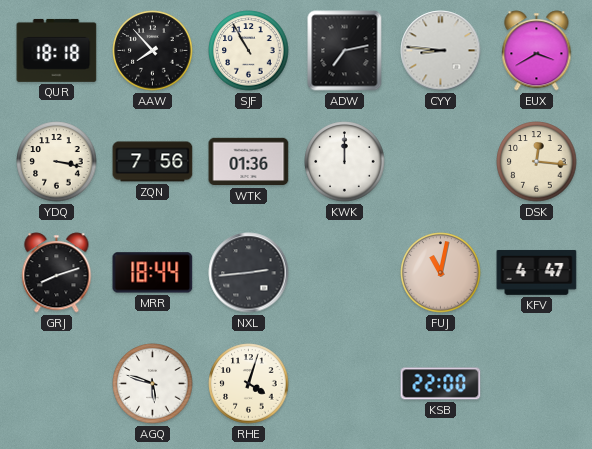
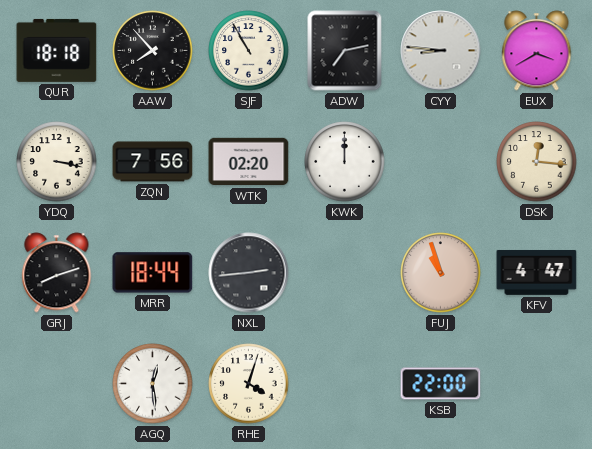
WTK: 01:36 -> 02:20
FUJ: 11:02 -> 10:57
AGQ: 5:48 -> 12:29
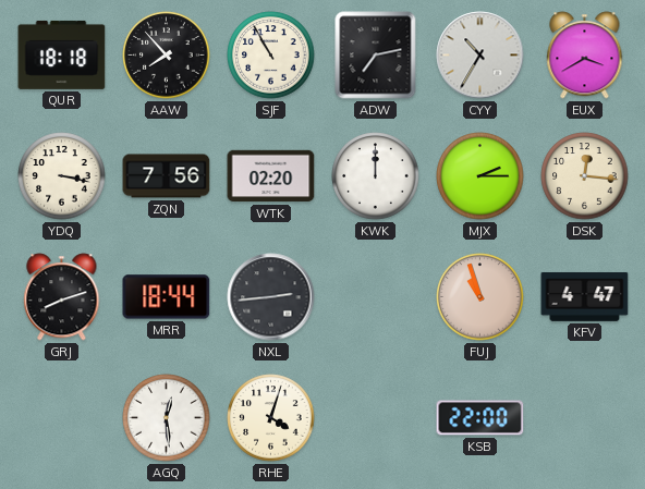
CYY: 8:46 -> 10:35
MJX: none -> 2:15
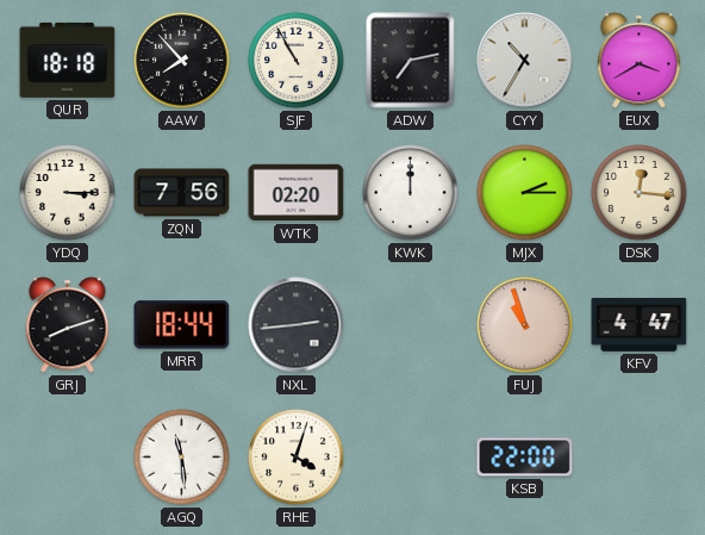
YDQ: 3:17 -> 3:15
AGQ: 12:29 -> 11:29
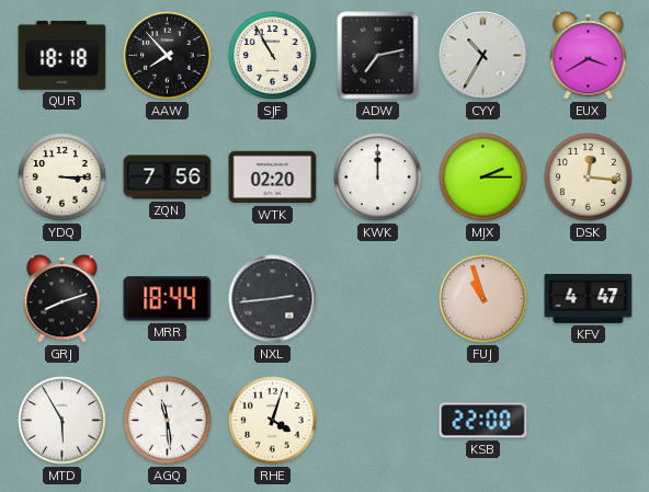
MTD: none -> 5:55
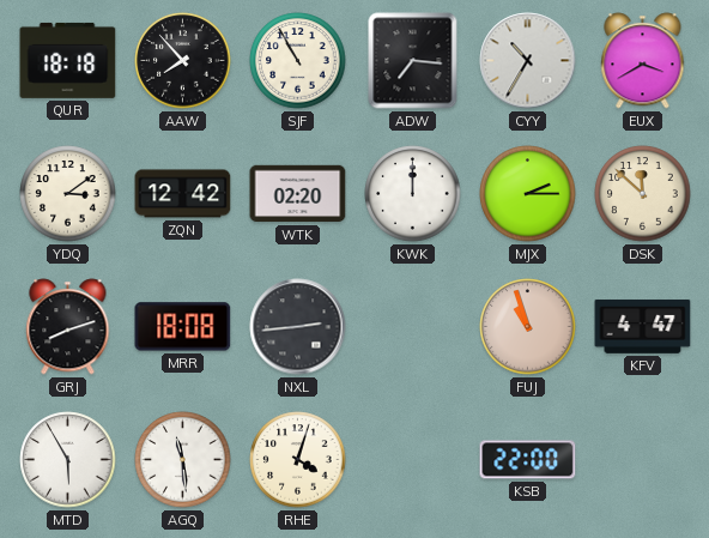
ADW: 7:13 -> 7:16
YDQ: 3:15 -> 3:09
ZQN: 7:56 -> 12:42
DSK: 12:16 -> 11:52
MRR: 18:44 -> 18:08
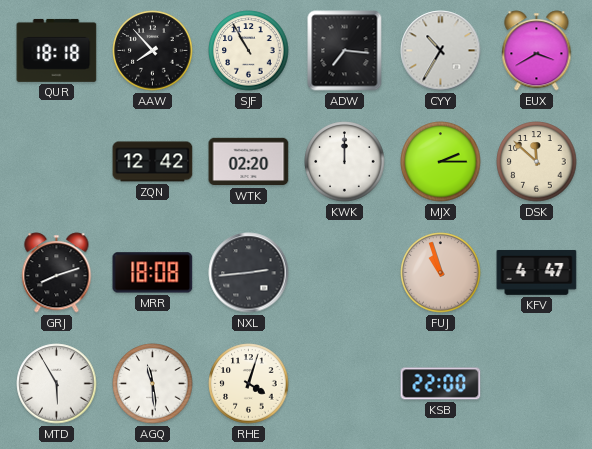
YDQ: 3:09 -> none
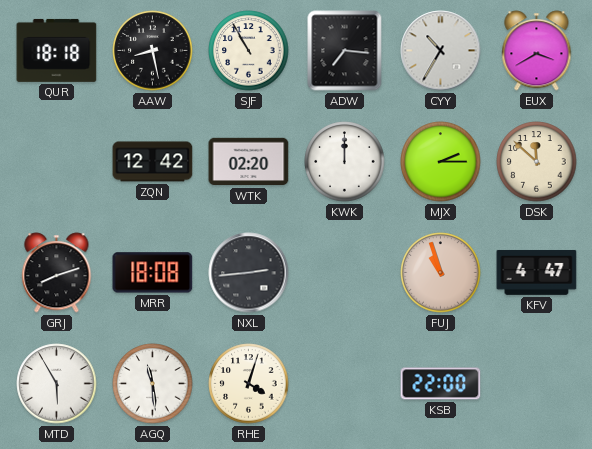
AAW: 7:53 -> 8:28
